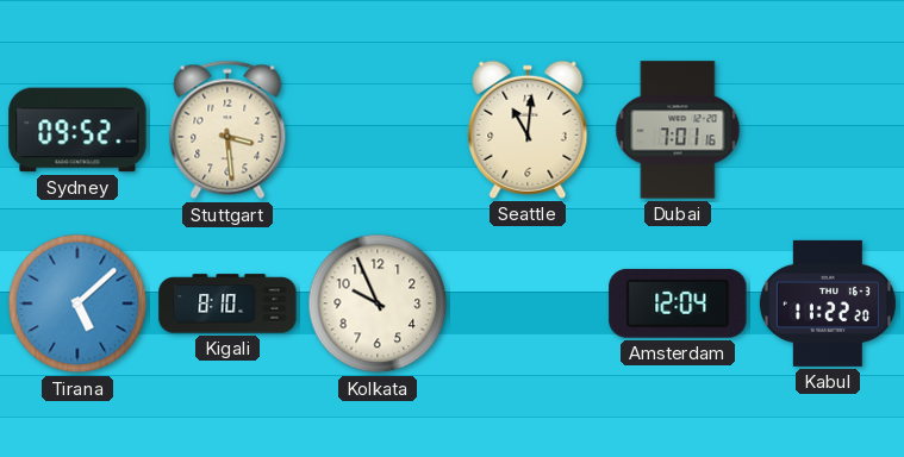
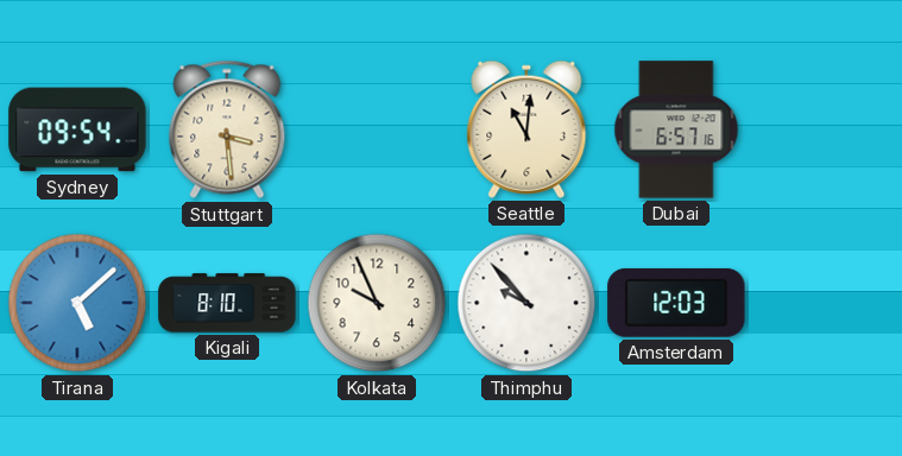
Sydney: 09:52 -> 09:54
Dubai: 7:01 -> 6:57
Thimphu: none -> 9:53
Amsterdam: 12:04 -> 12:03
Kabul: 11:22 -> none
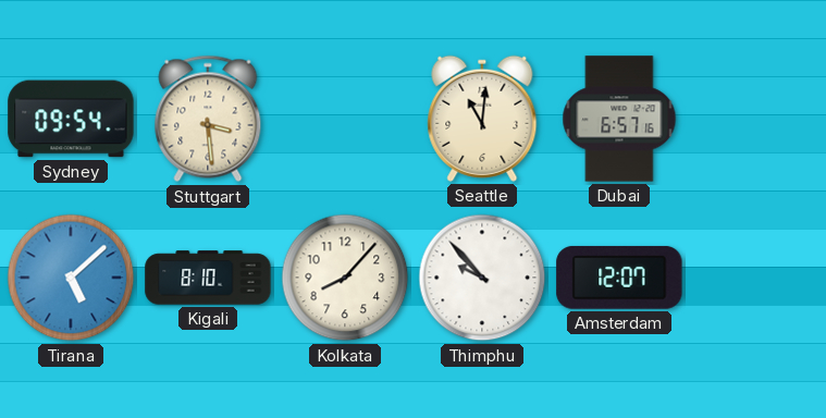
Kolkata: 9:56 -> 8:07
Amsterdam: 12:03 -> 12:07
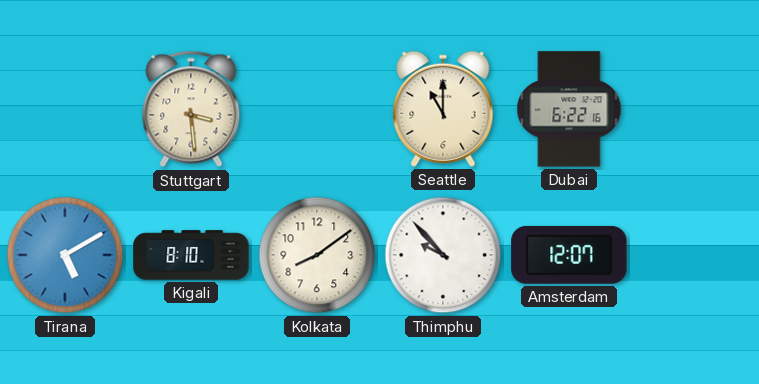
Sydney: 09:54 -> none
Seattle: 11:01 -> 11:00
Dubai: 6:57 -> 6:22
Tirana: 5:08 -> 5:10
Kolkata: 8:07 -> 8:09
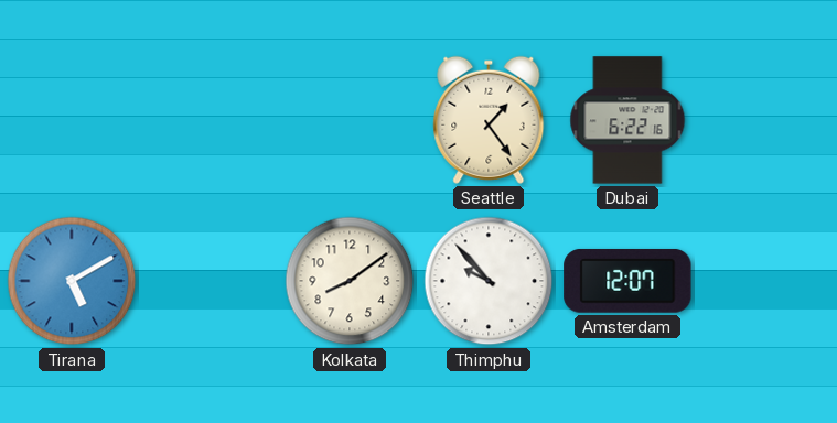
Stuttgart: 3:29 -> none
Seattle: 11:00 -> 1:24
Kigali: 8:10 -> none
